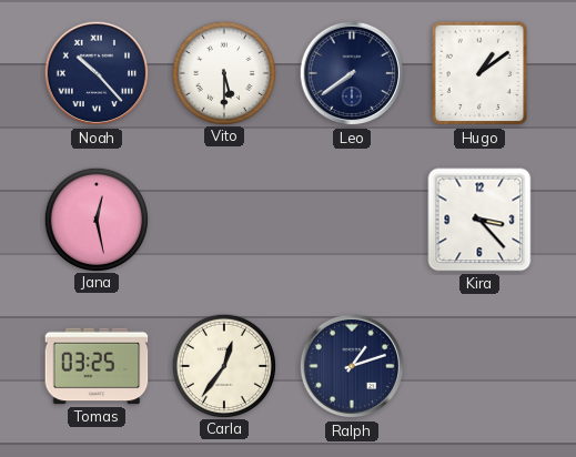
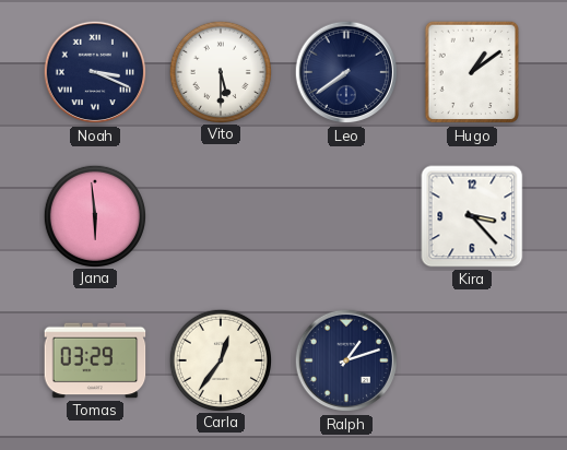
Noah: 10:23 -> 3:19
Jana: 12:28 -> 5:59
Tomas: 03:25 -> 03:29
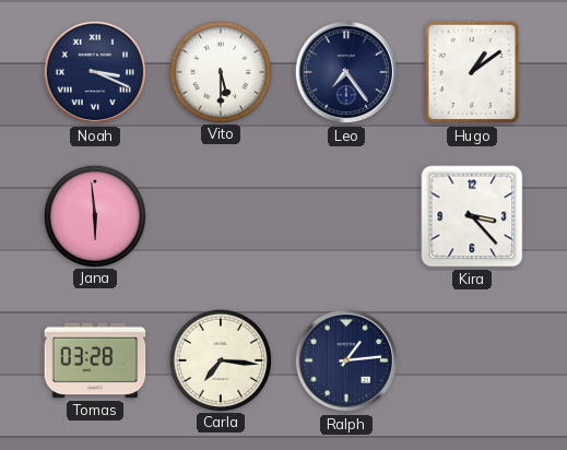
Leo: 7:39 -> 7:24
Tomas: 03:29 -> 03:28
Carla: 12:36 -> 7:16
Ralph: 1:12 -> 1:14
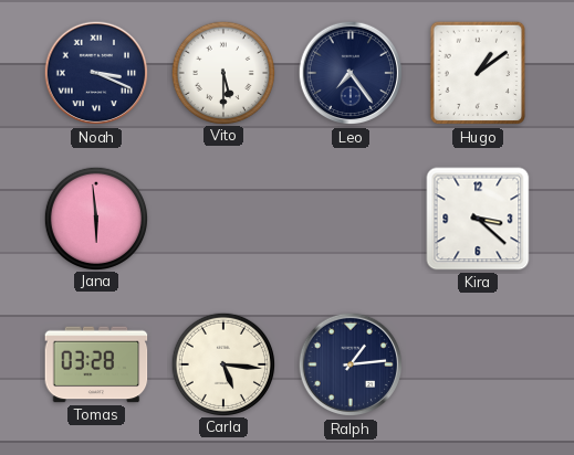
Kira: 3:23 -> 3:22
Carla: 7:16 -> 5:16
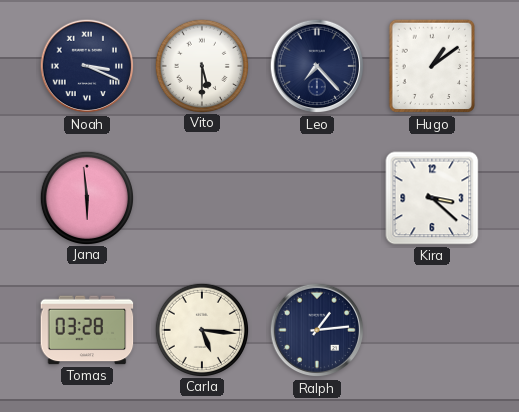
Leo: 7:24 -> 7:23
